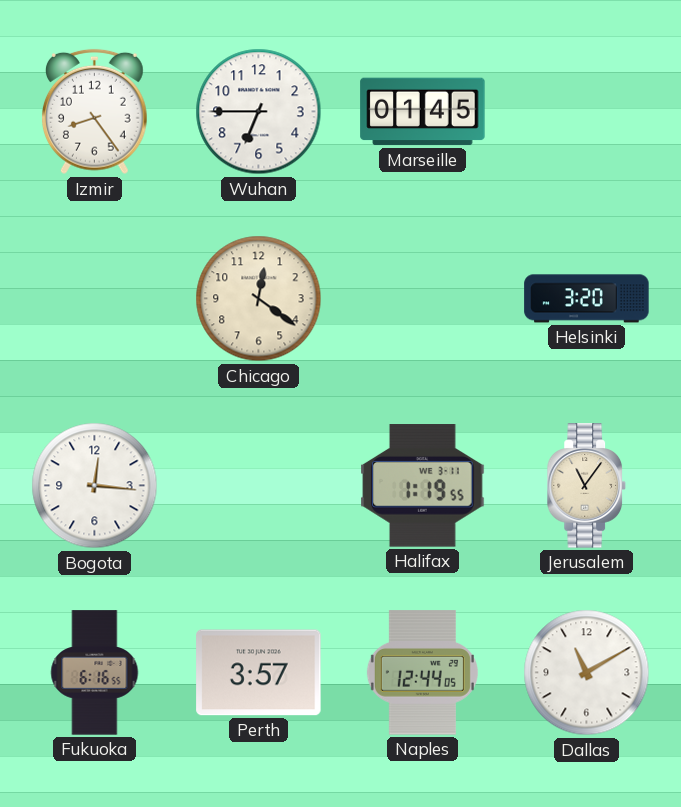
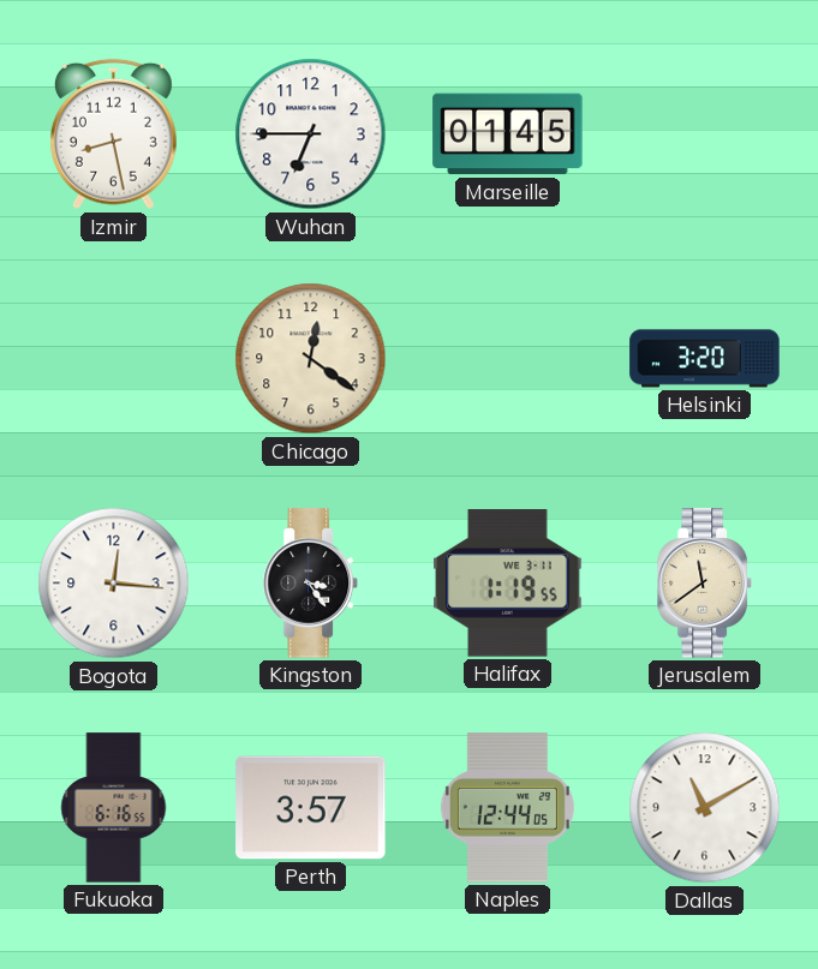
Izmir: 8:24 -> 8:28
Kingston: none -> 3:24
Jerusalem: 11:06 -> 11:39
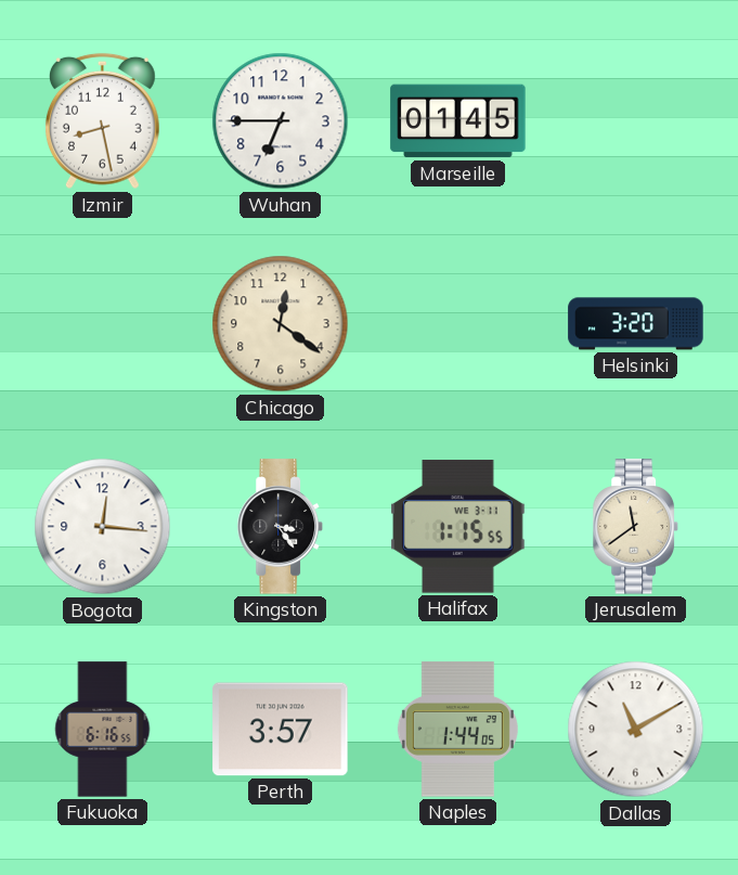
Halifax: 1:19 -> 1:15
Naples: 12:44 -> 1:44
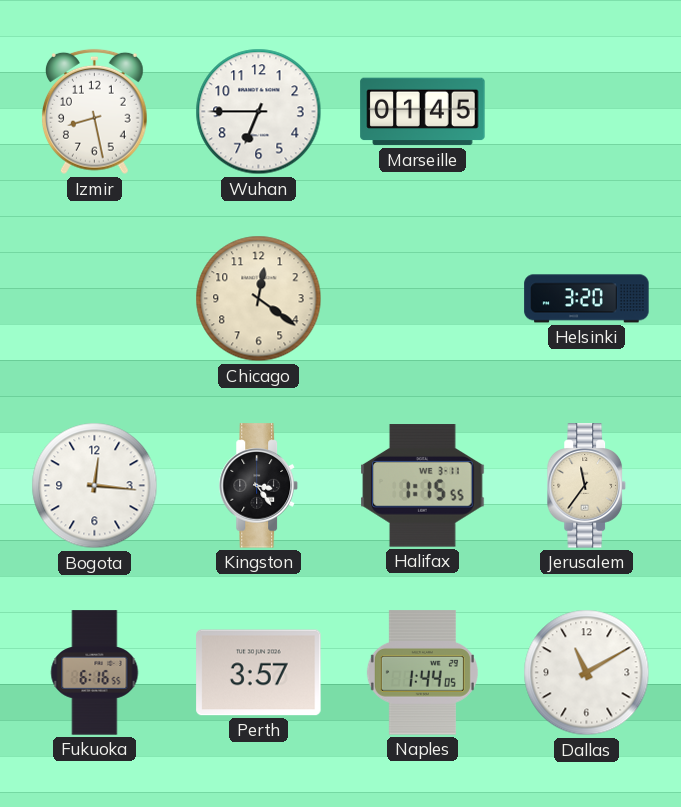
Jerusalem: 11:39 -> 11:36
